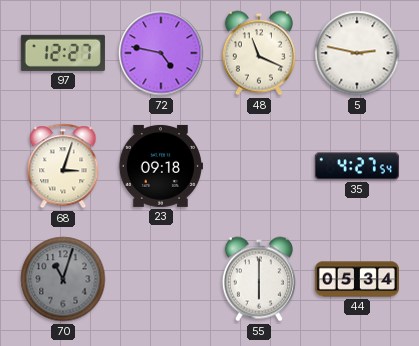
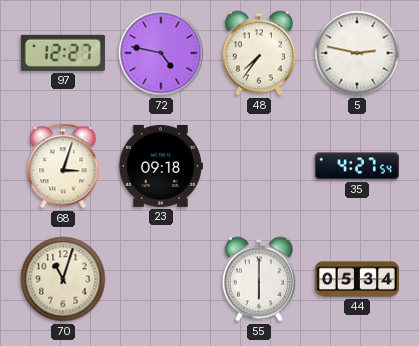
48: 11:19 -> 7:36
70 dial: grey -> cream
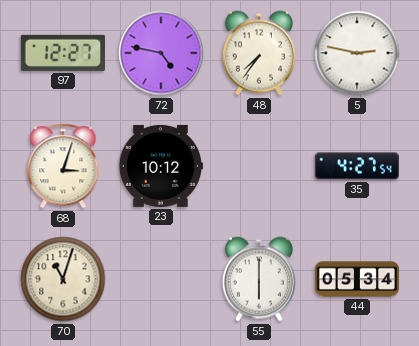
23: 09:18 -> 10:12
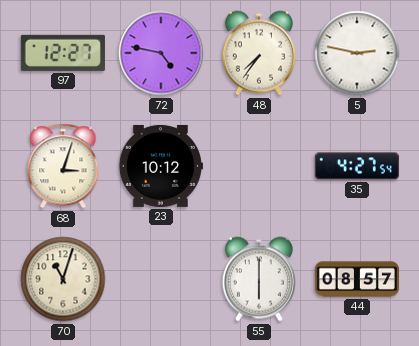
44: 05:34 -> 08:57
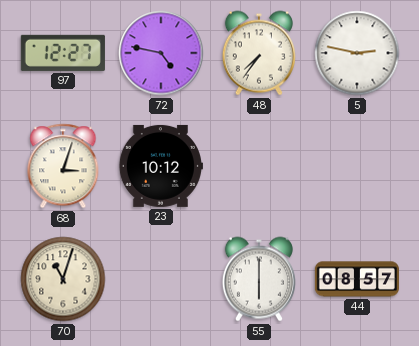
35: 4:27 -> none
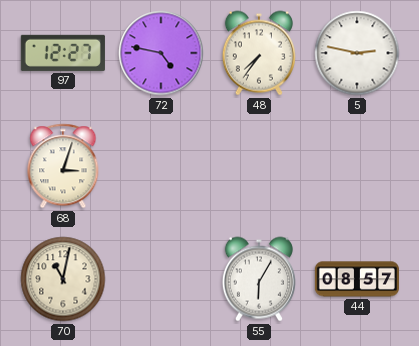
23: 10:12 -> none
70: 11:03 -> 11:02
55: 6:00 -> 6:05
